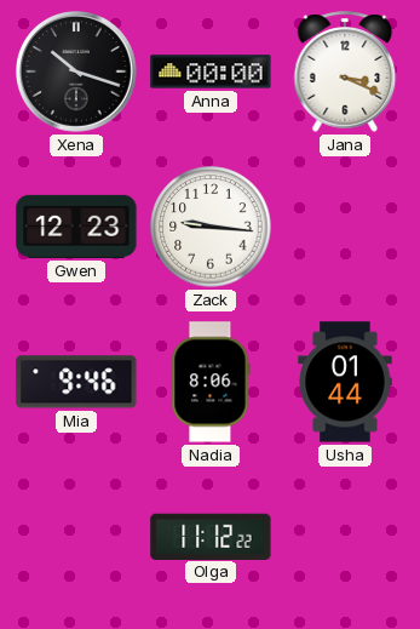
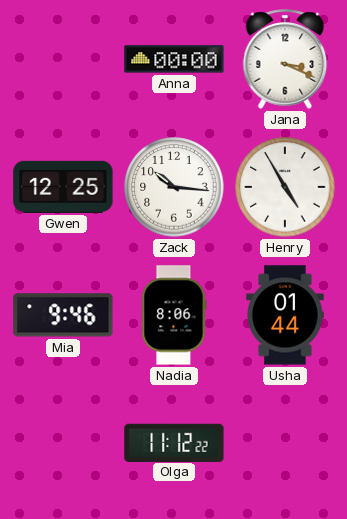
Xena: 10:18 -> none
Gwen: 12:23 -> 12:25
Zack: 9:16 -> 10:16
Henry: none -> 4:55
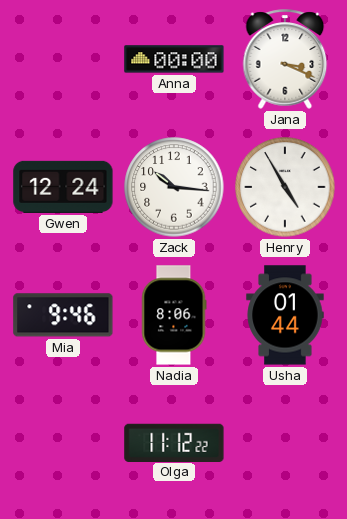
Gwen: 12:25 -> 12:24
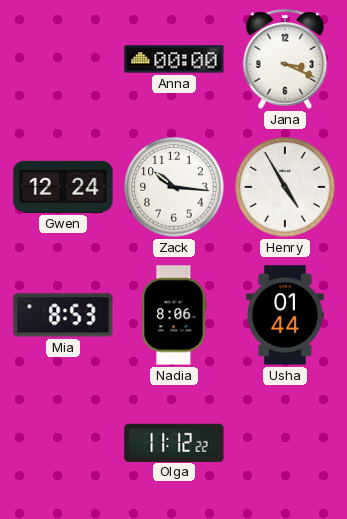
Mia: 9:46 -> 8:53
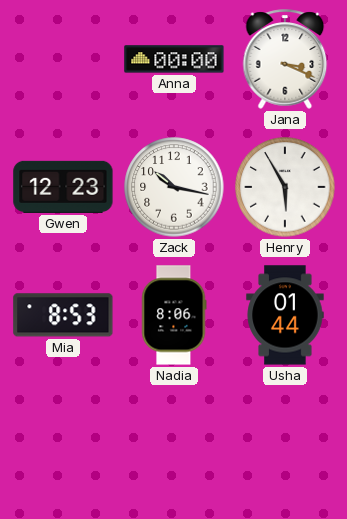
Gwen: 12:24 -> 12:23
Zack: 10:16 -> 10:17
Henry: 4:55 -> 5:55
Olga: 11:12 -> none
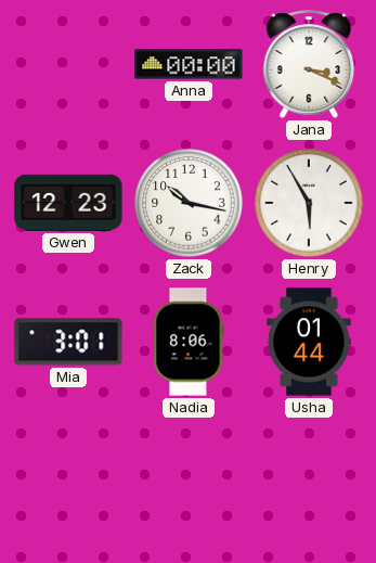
Mia: 8:53 -> 3:01
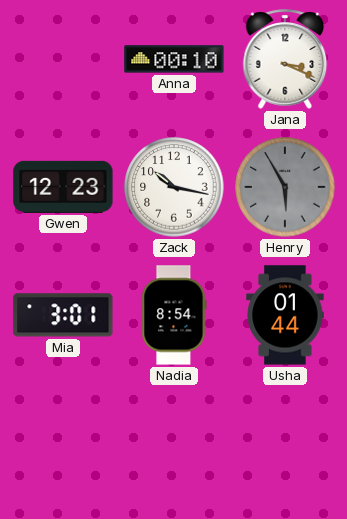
Anna: 00:00 -> 00:10
Henry dial: white -> grey
Nadia: 8:06 -> 8:54
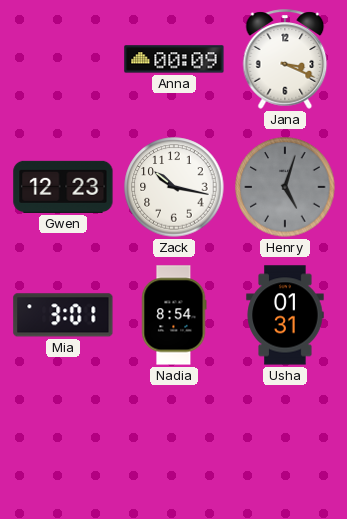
Anna: 00:10 -> 00:09
Henry: 5:55 -> 5:03
Usha: 01:44 -> 01:31
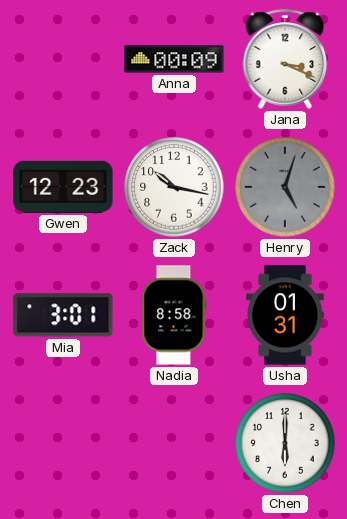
Nadia: 8:54 -> 8:58
Chen: none -> 6:00
